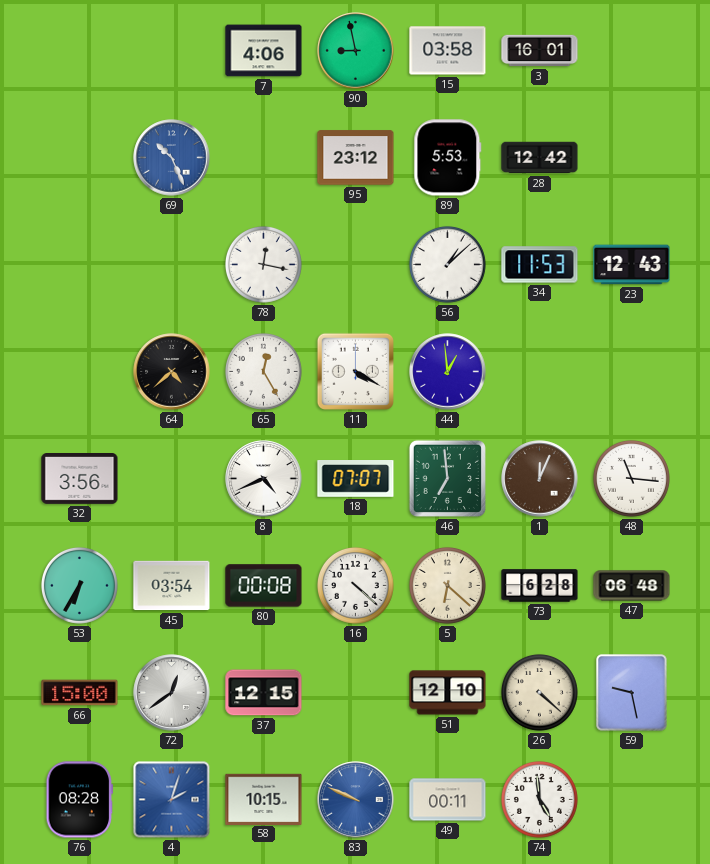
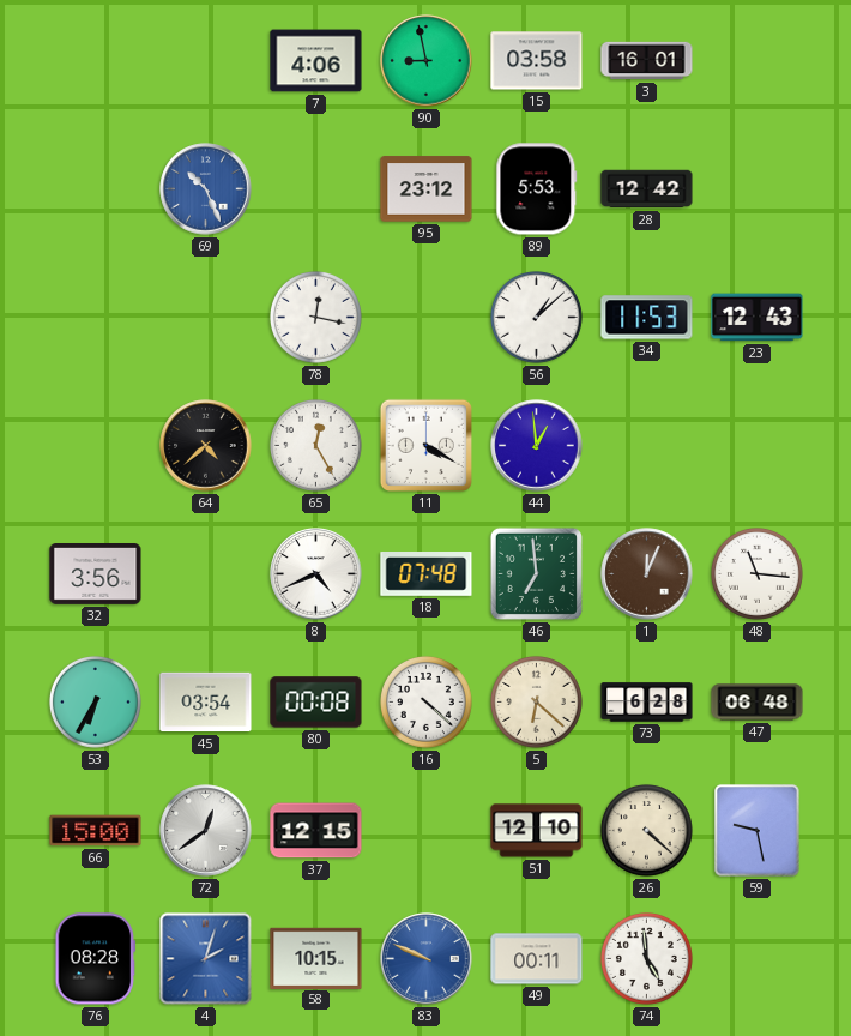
18: 07:07 -> 07:48
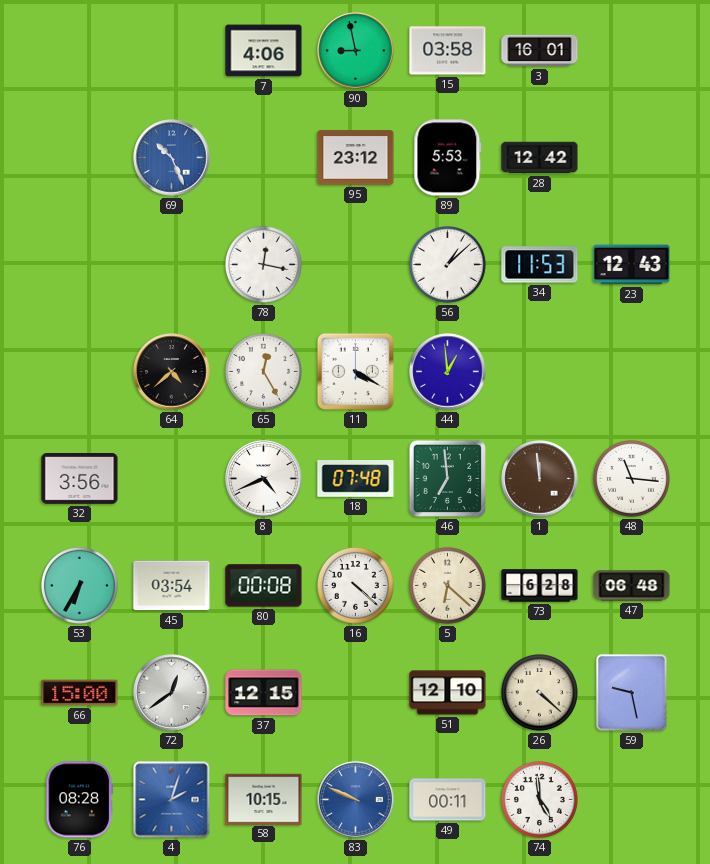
1: 12:04 -> 11:59
